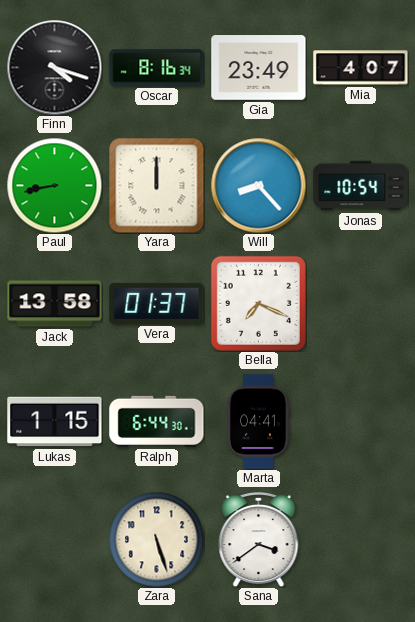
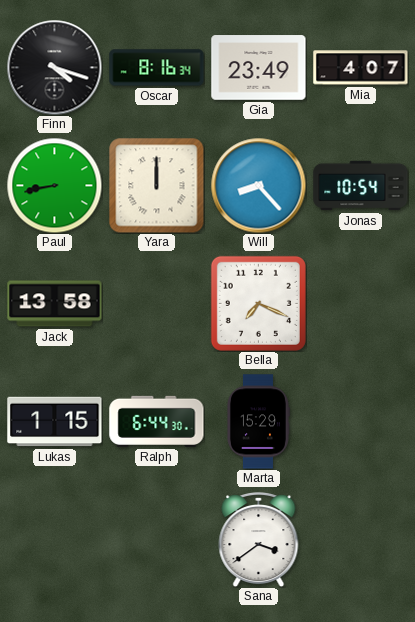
Vera: 01:37 -> none
Marta: 04:41 -> 15:29
Zara: 5:27 -> none
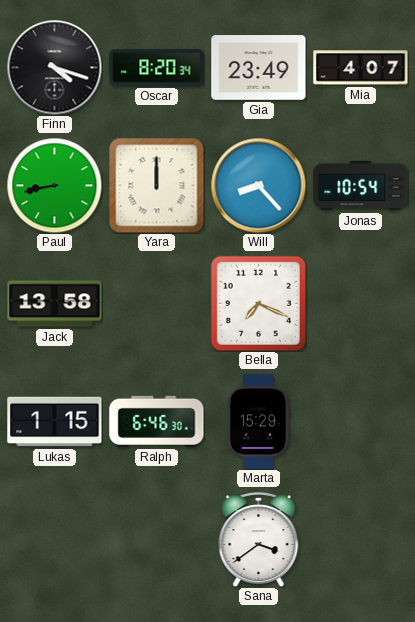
Oscar: 8:16 -> 8:20
Ralph: 6:44 -> 6:46
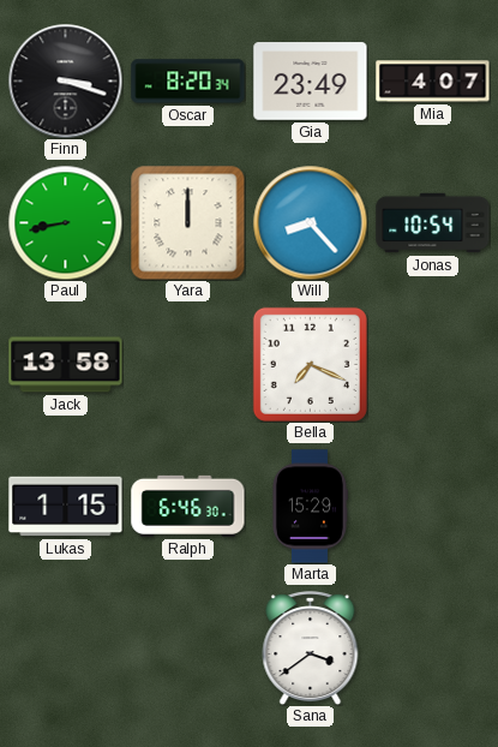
Finn: 4:18 -> 3:18
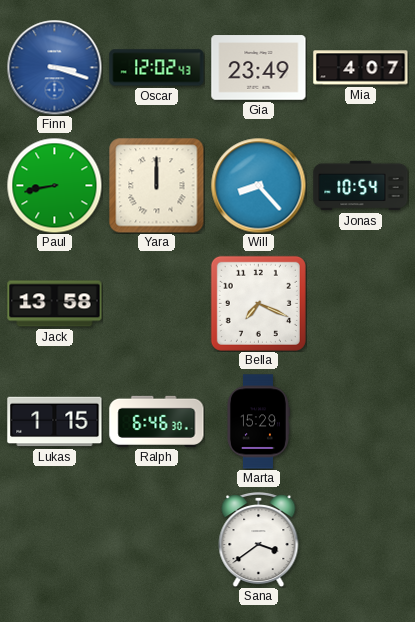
Finn dial: black -> blue
Oscar: 8:20 -> 12:02
